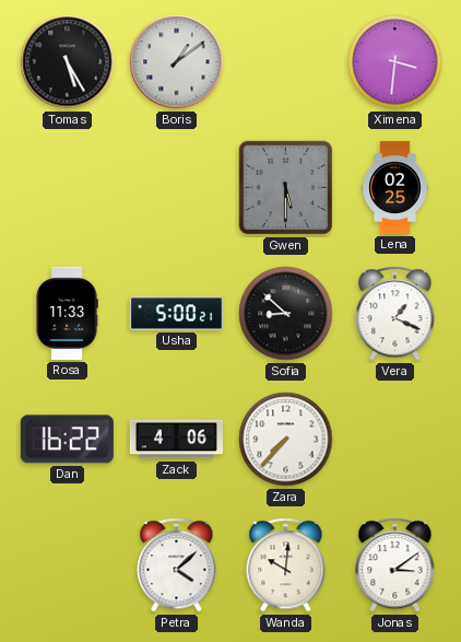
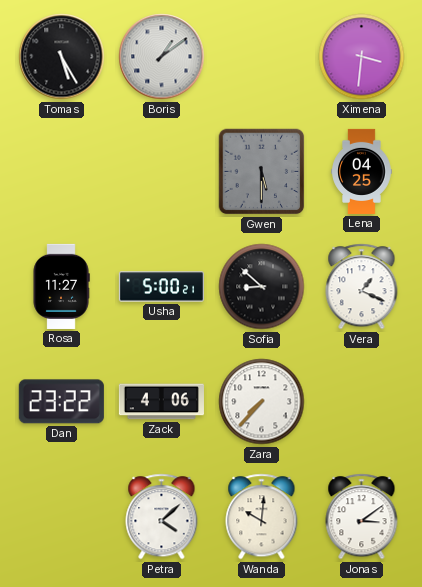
Lena: 02:25 -> 04:25
Rosa: 11:33 -> 11:27
Dan: 16:22 -> 23:22
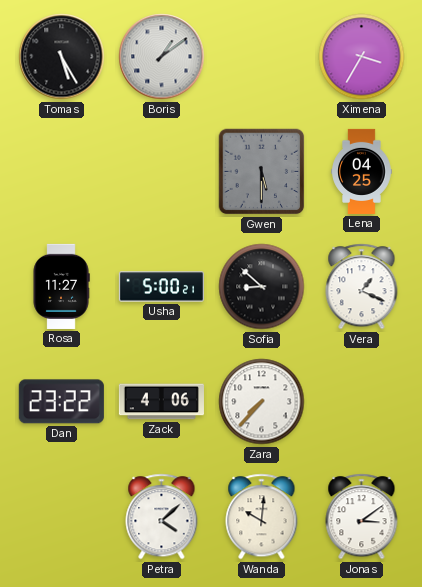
Ximena: 3:31 -> 3:35
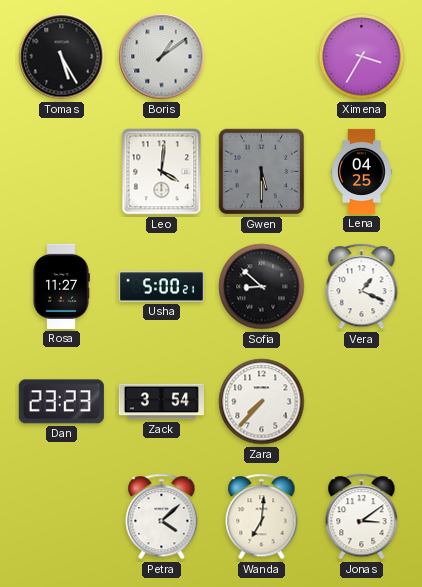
Leo: none -> 4:01
Dan: 23:22 -> 23:23
Zack: 4:06 -> 3:54
Wanda: 10:01 -> 7:01
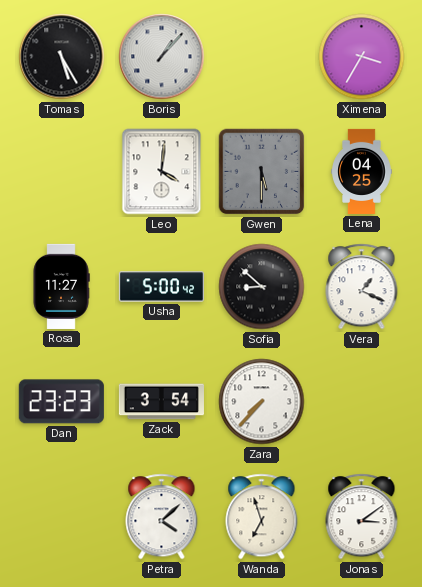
Boris: 1:09 -> 1:07
Usha: 5:00:21 -> 5:00:42
Wanda: 7:01 -> 6:57
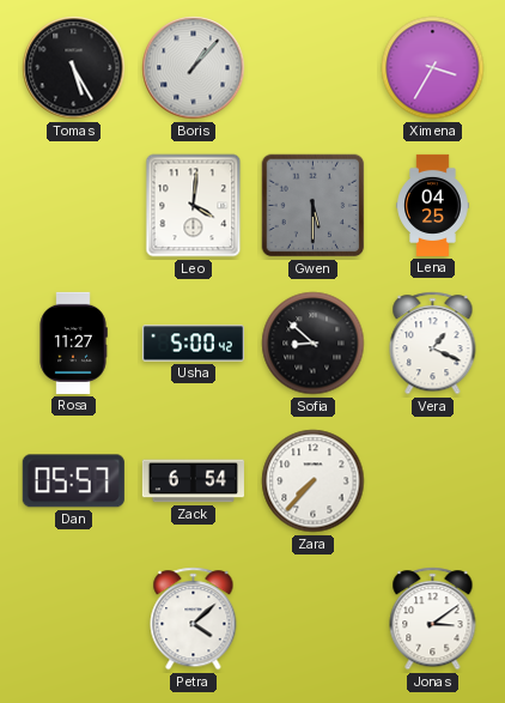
Dan: 23:23 -> 05:57
Zack: 3:54 -> 6:54
Wanda: 6:57 -> none
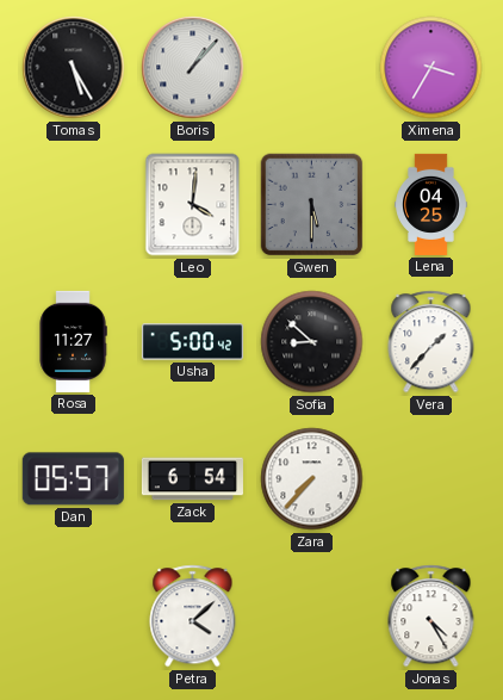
Vera: 1:19 -> 1:37
Jonas: 3:09 -> 4:25
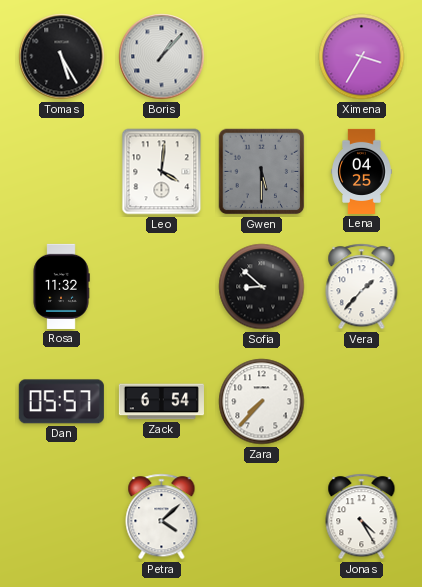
Rosa: 11:27 -> 11:32
Usha: 5:00 -> none
